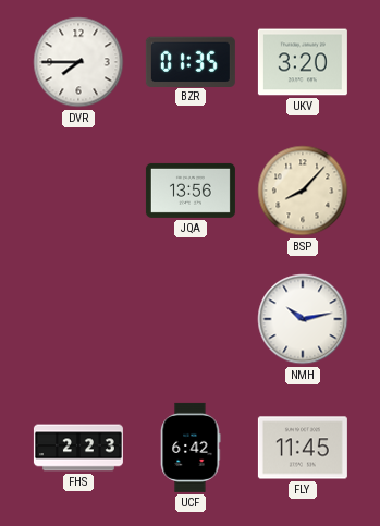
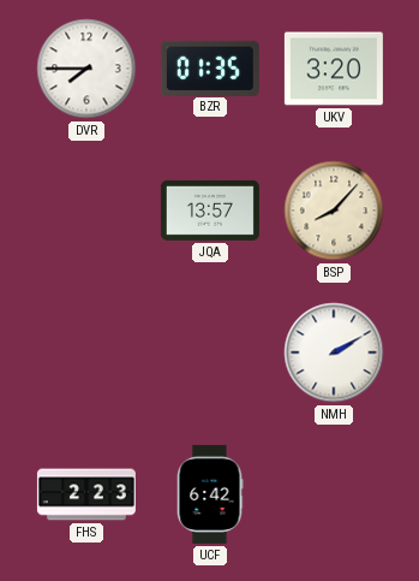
JQA: 13:56 -> 13:57
NMH: 10:13 -> 2:10
FLY: 11:45 -> none
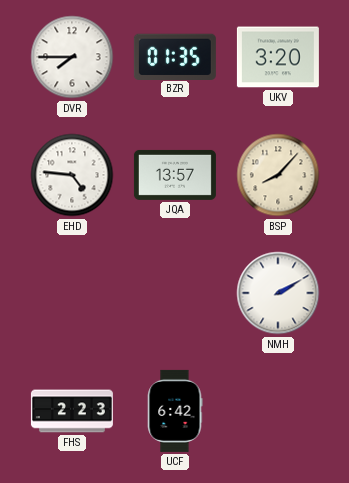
EHD: none -> 4:46
